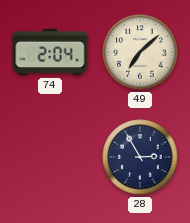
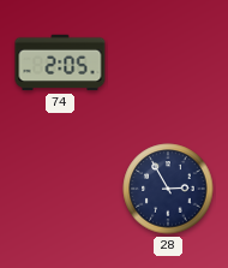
74: 2:04 -> 2:05
49: 7:08 -> none
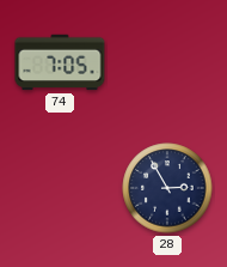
74: 2:05 -> 7:05
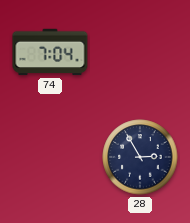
74: 7:05 -> 7:04
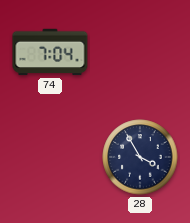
28: 2:55 -> 3:55
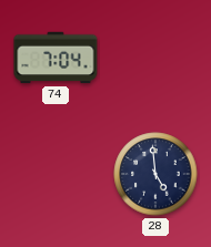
28: 3:55 -> 4:59
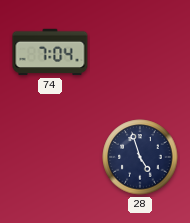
28: 4:59 -> 4:57
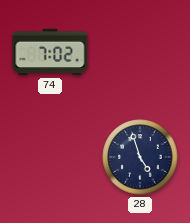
74: 7:04 -> 7:02
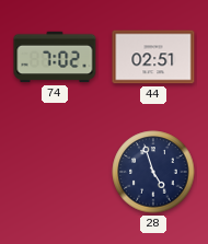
44: none -> 02:51
